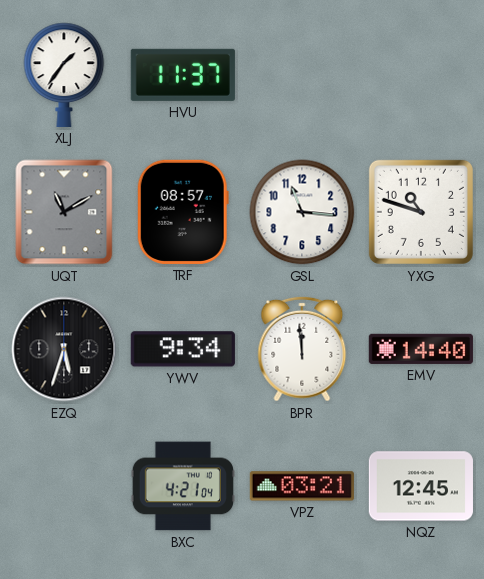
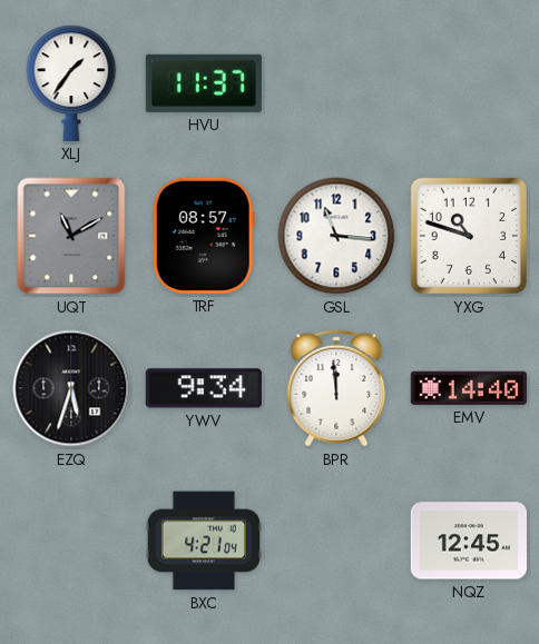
VPZ: 03:21 -> none
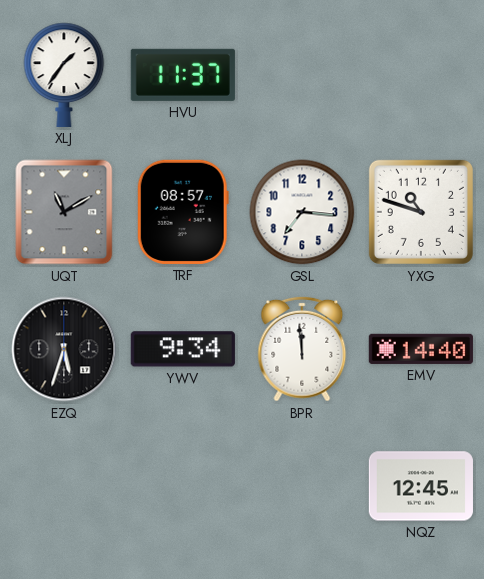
GSL: 11:16 -> 7:16
BXC: 4:21 -> none
